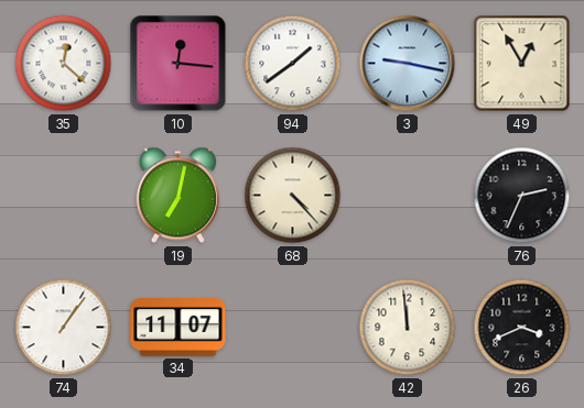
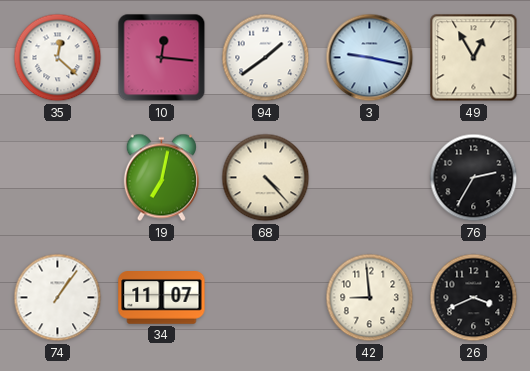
76: 2:34 -> 2:35
42: 11:59 -> 8:59
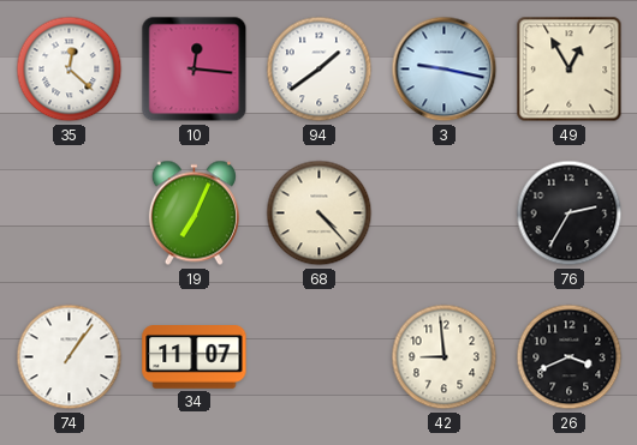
19: 7:02 -> 7:04
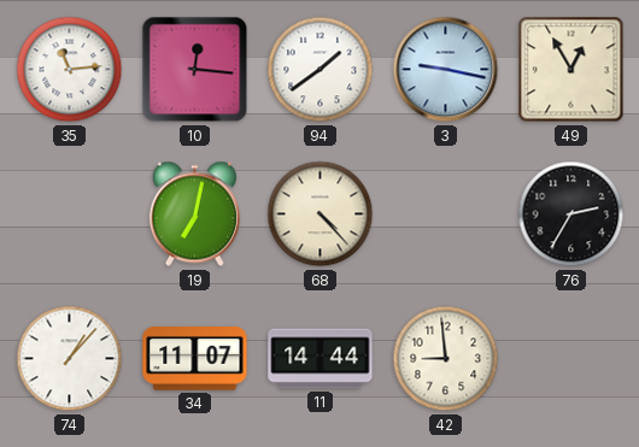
35: 12:22 -> 11:14
19: 7:04 -> 7:02
74: 1:06 -> 1:07
11: none -> 14:44
26: 3:41 -> none
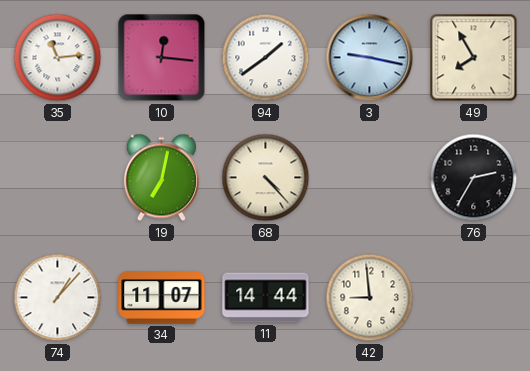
49: 12:55 -> 7:55
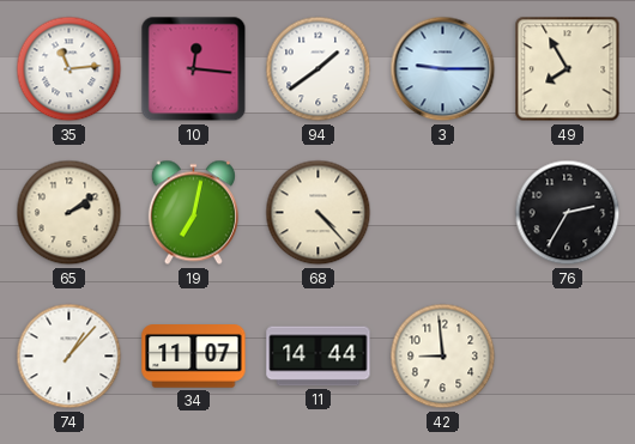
3: 9:17 -> 9:15
65: none -> 2:09
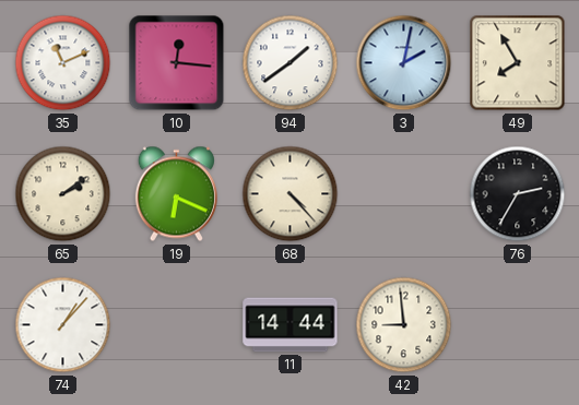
35: 11:14 -> 11:11
3: 9:15 -> 2:02
19: 7:02 -> 6:19
34: 11:07 -> none
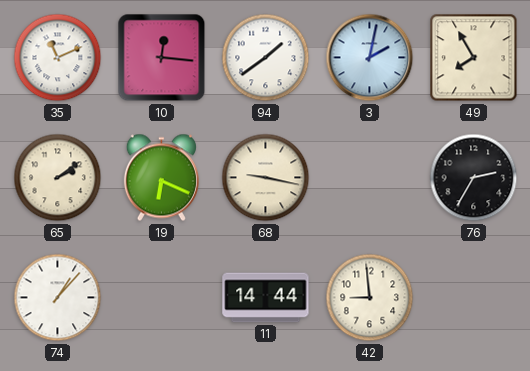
68: 4:23 -> 9:17
